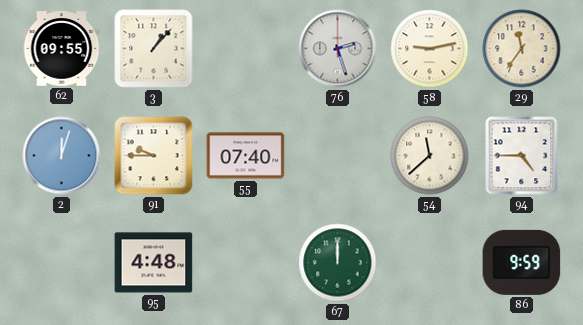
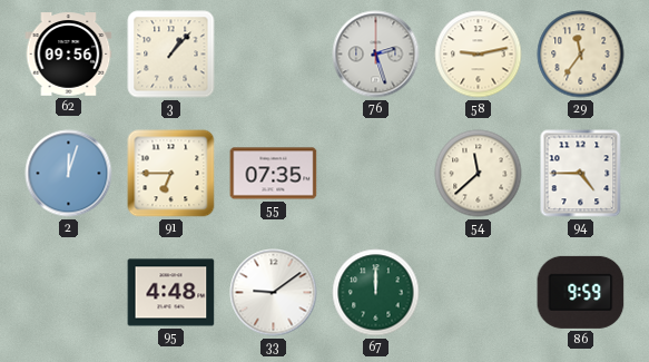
62: 09:55 -> 09:56
91: 9:45 -> 6:45
55: 07:40 -> 07:35
33: none -> 9:09
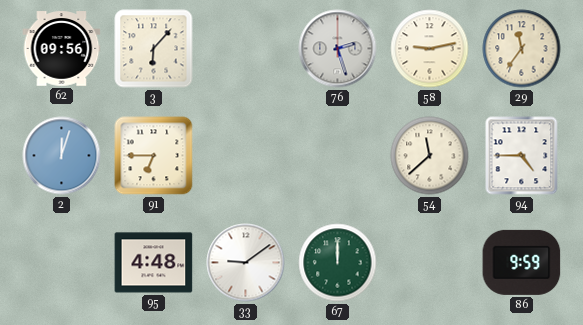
3: 1:07 -> 6:07
55: 07:35 -> none
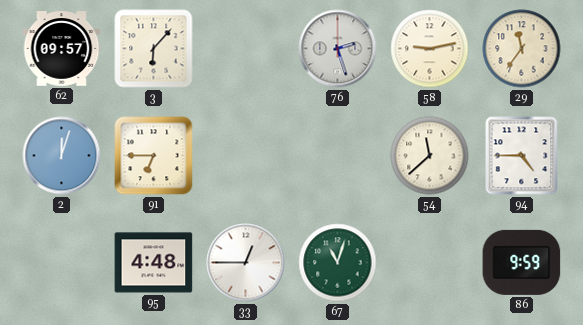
62: 09:56 -> 09:57
33: 9:09 -> 12:45
67: 12:00 -> 11:03
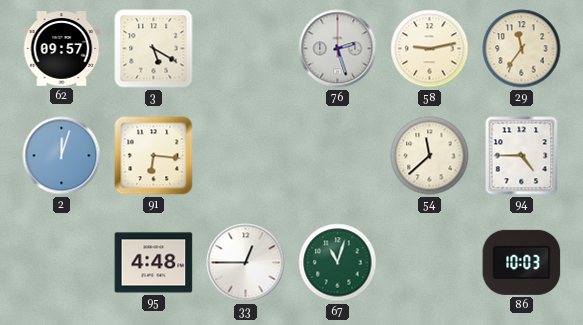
3: 6:07 -> 5:20
91: 6:45 -> 6:16
86: 9:59 -> 10:03
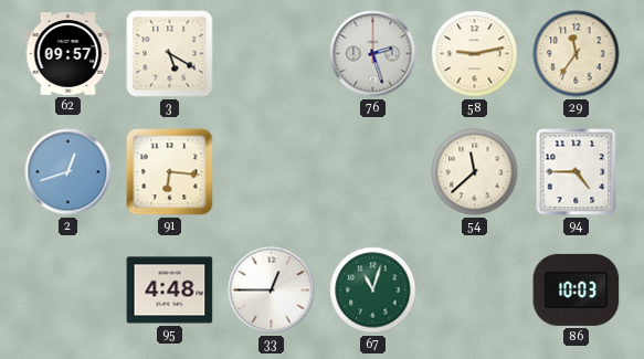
2: 12:03 -> 12:42
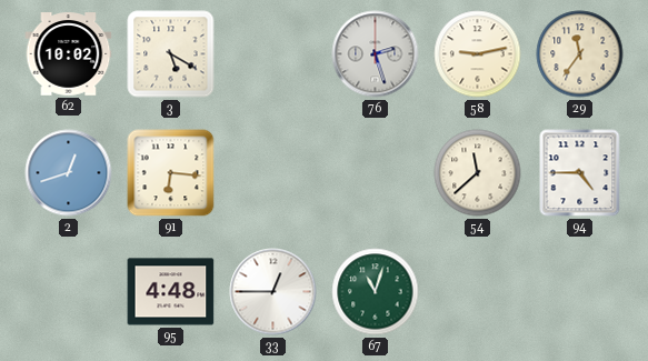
62: 09:57 -> 10:02
86: 10:03 -> none
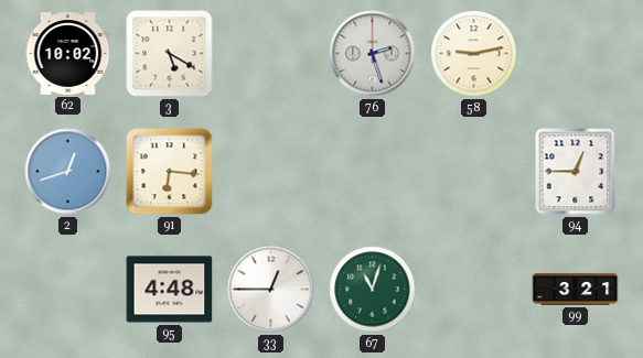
29: 11:36 -> none
54: 11:38 -> none
94: 4:45 -> 12:45
99: none -> 3:21
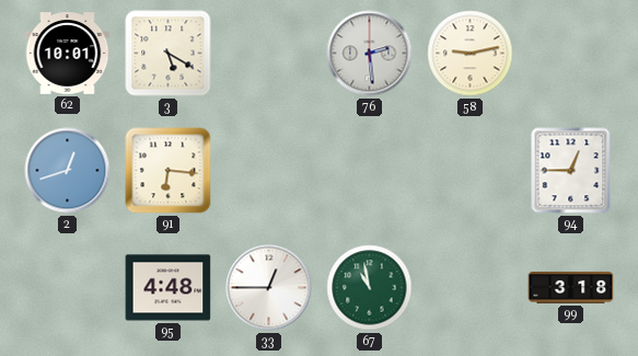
62: 10:02 -> 10:01
76: 2:27 -> 2:29
67: 11:03 -> 10:58
99: 3:21 -> 3:18
